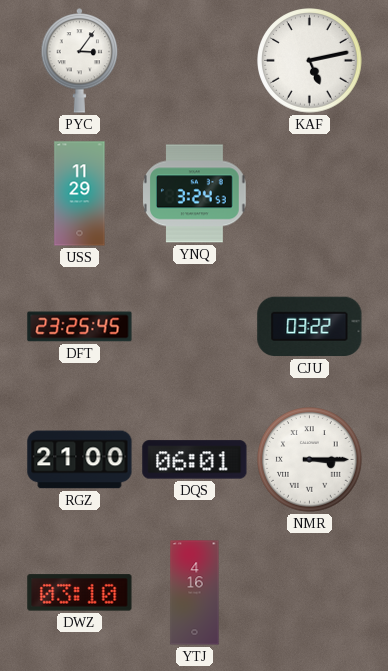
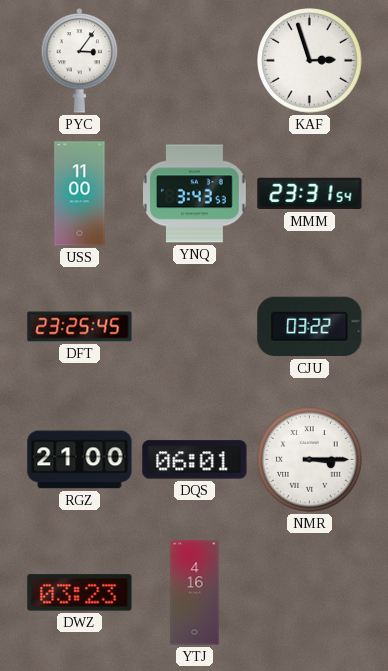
KAF: 5:13 -> 2:57
USS: 11:29 -> 11:00
YNQ: 3:24 -> 3:43
MMM: none -> 23:31
DWZ: 03:10 -> 03:23
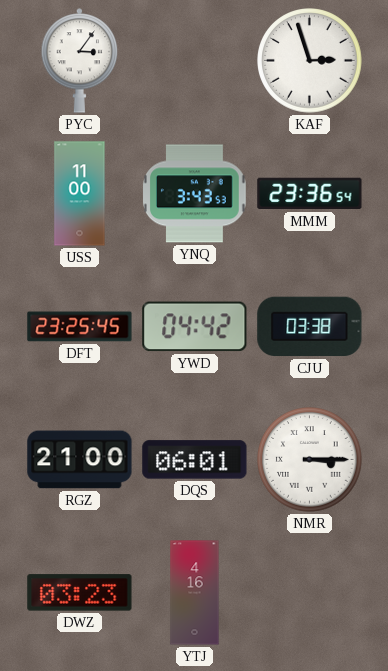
MMM: 23:31 -> 23:36
YWD: none -> 04:42
CJU: 03:22 -> 03:38
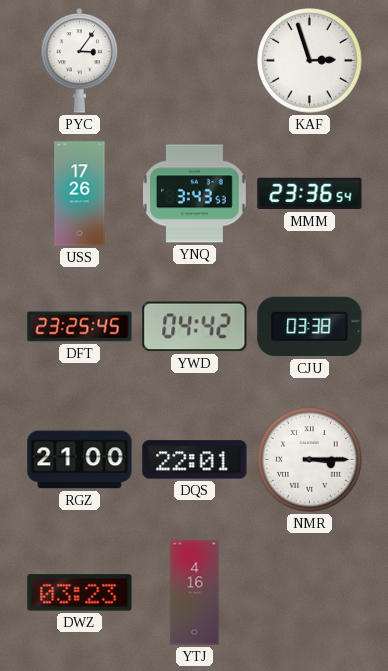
USS: 11:00 -> 17:26
DQS: 06:01 -> 22:01
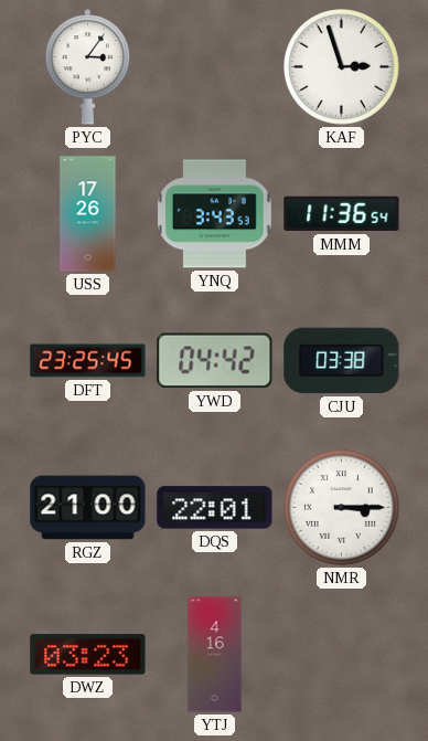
MMM: 23:36 -> 11:36
